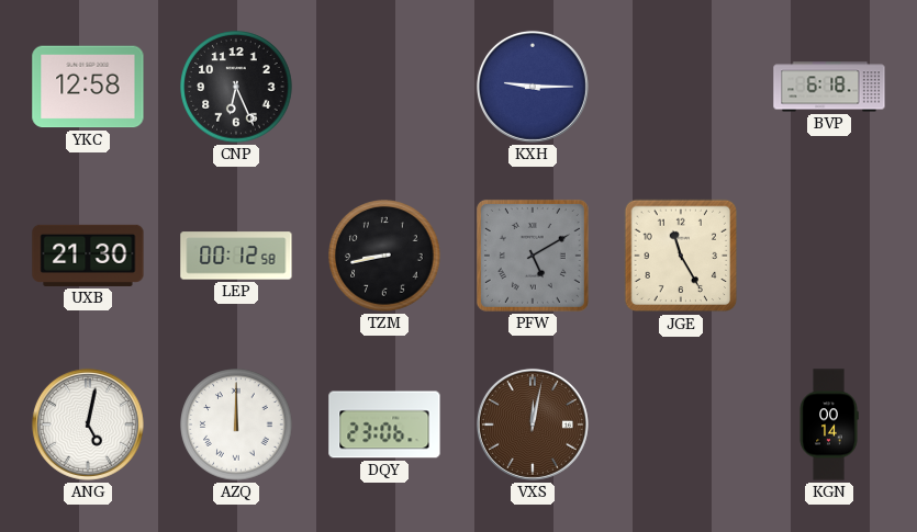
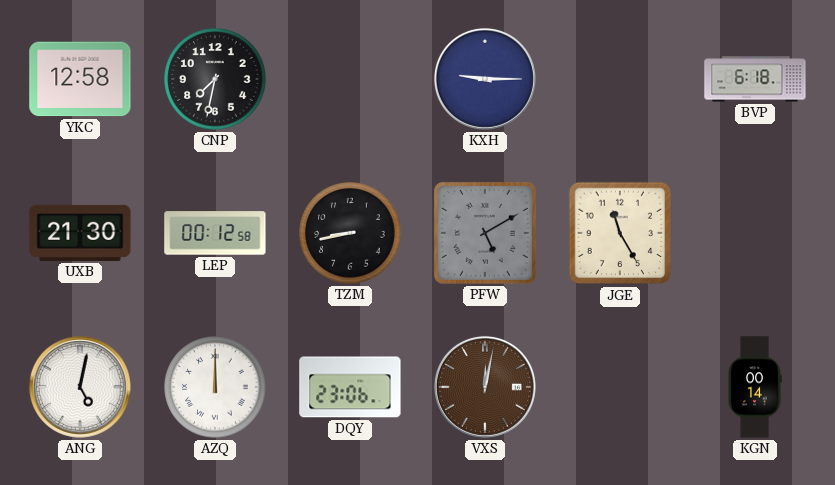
CNP: 6:26 -> 7:32
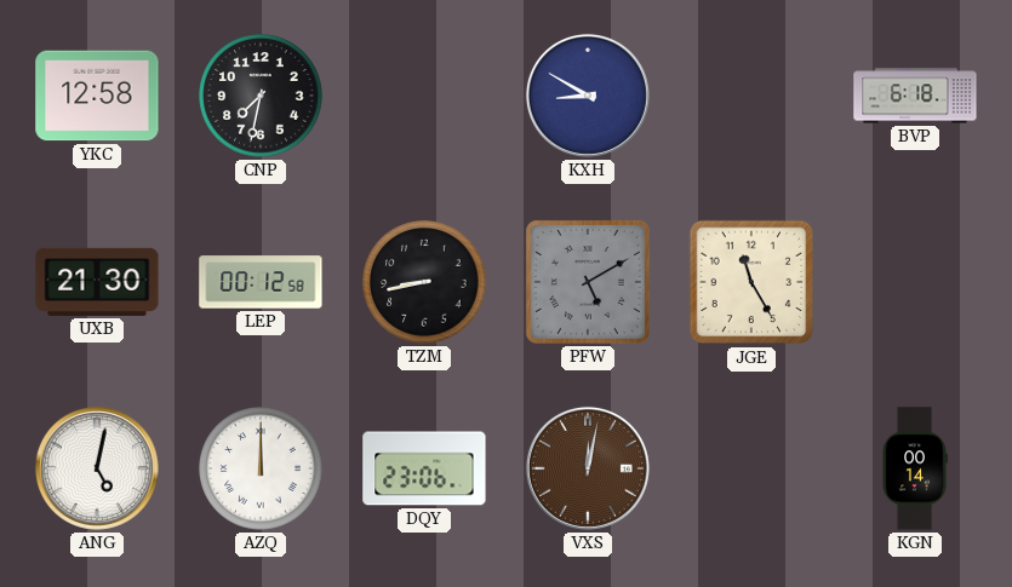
KXH: 9:15 -> 8:50
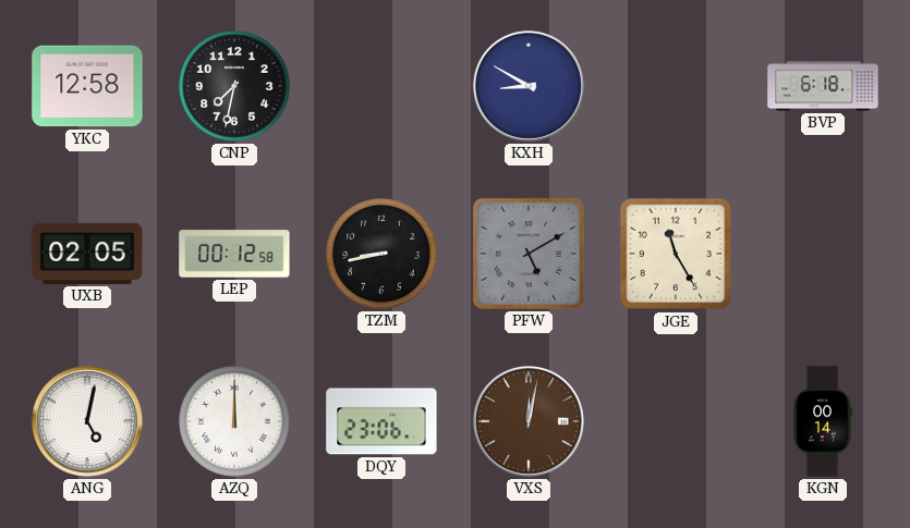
UXB: 21:30 -> 02:05
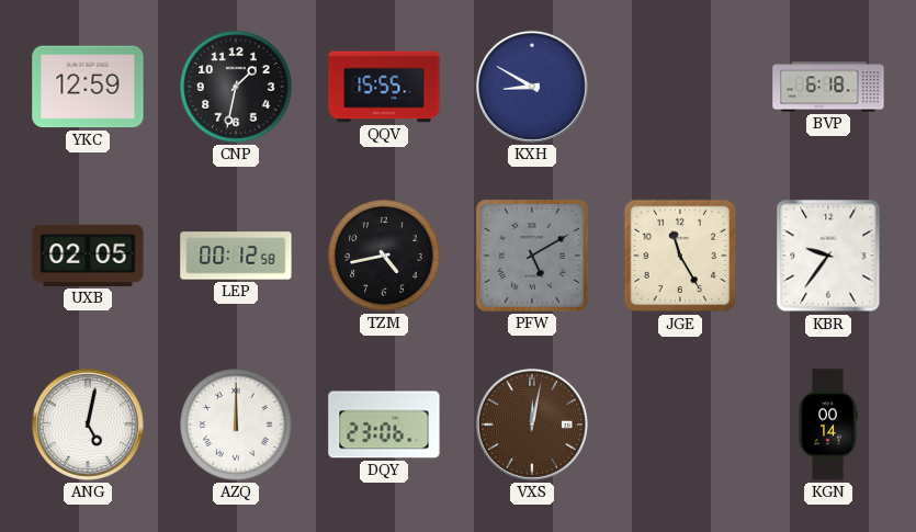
YKC: 12:58 -> 12:59
CNP: 7:32 -> 1:32
QQV: none -> 15:55
TZM: 8:43 -> 4:43
KBR: none -> 9:36
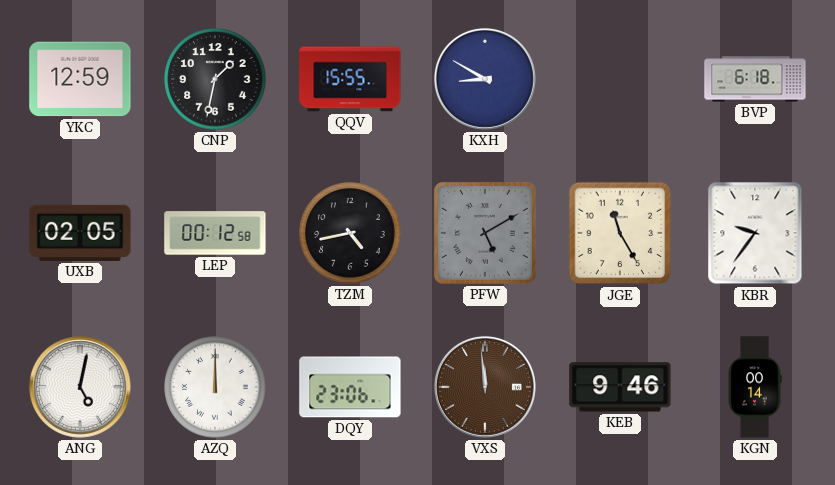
VXS: 12:02 -> 11:59
KEB: none -> 9:46
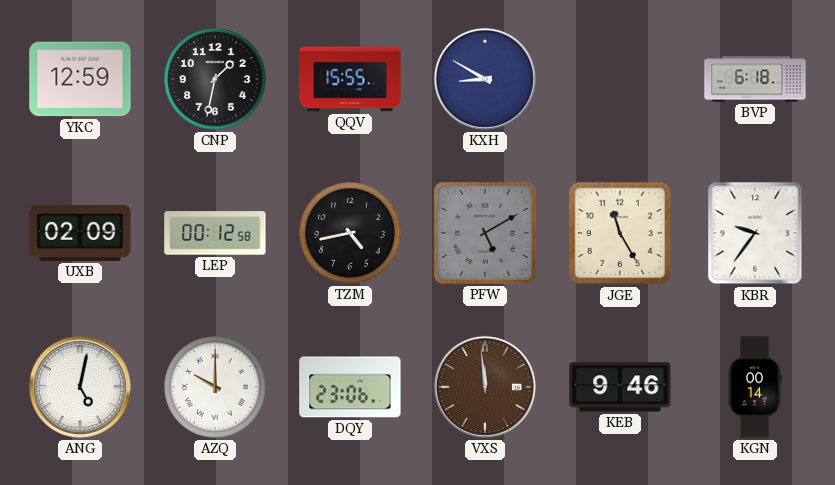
UXB: 02:05 -> 02:09
AZQ: 12:00 -> 10:00
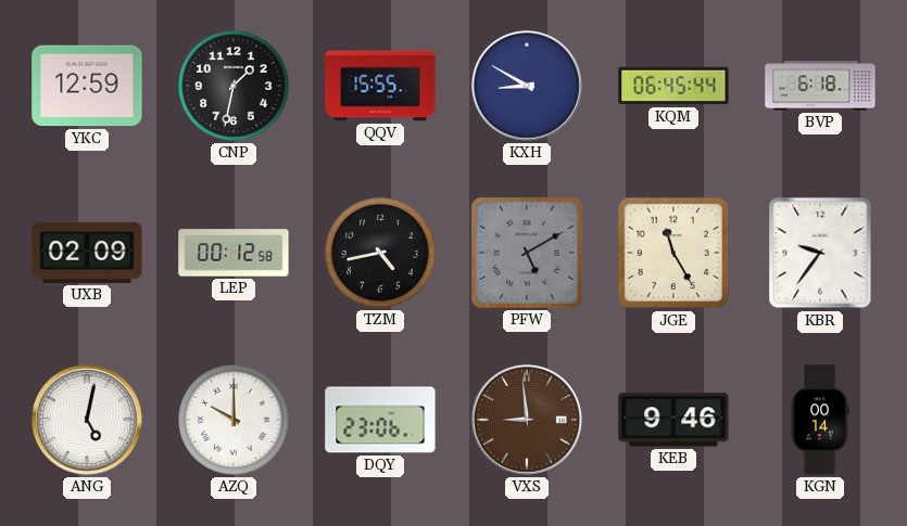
KQM: none -> 06:45
VXS: 11:59 -> 8:59
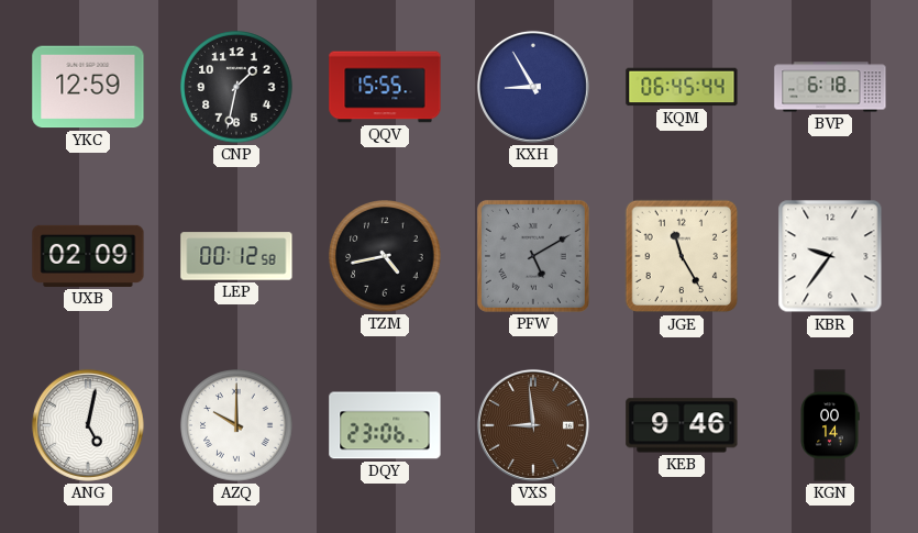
KXH: 8:50 -> 8:55
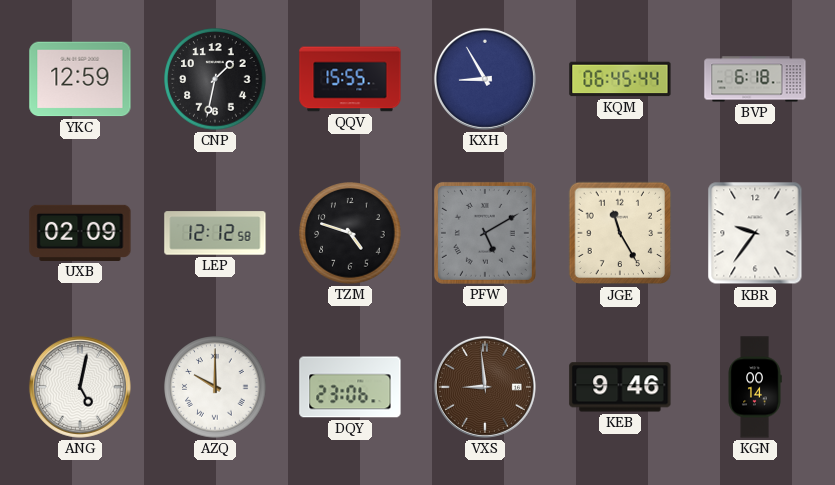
LEP: 00:12 -> 12:12
TZM: 4:43 -> 4:48
